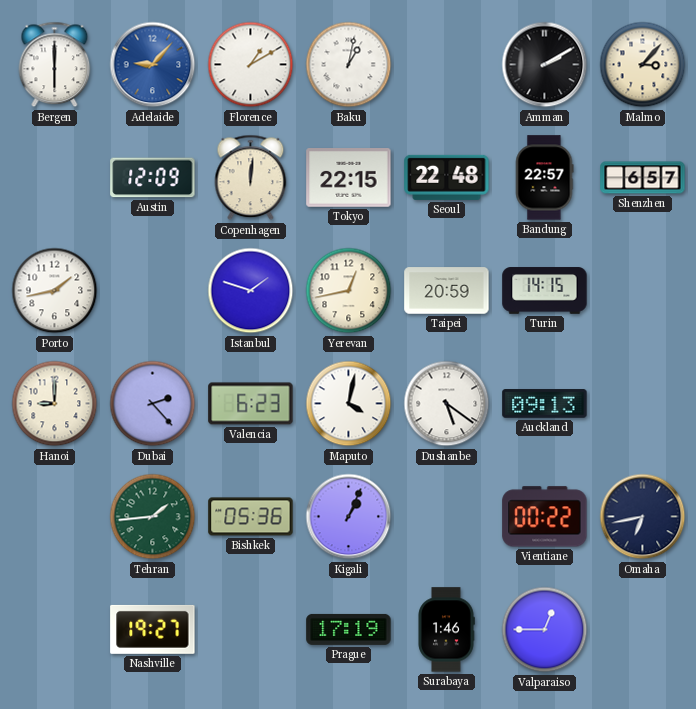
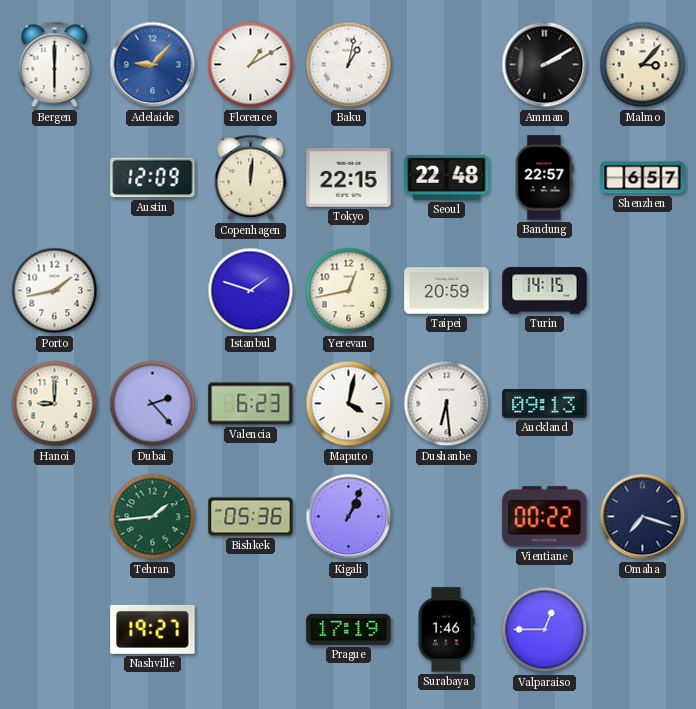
Dushanbe: 5:21 -> 6:29
Omaha: 6:43 -> 7:18
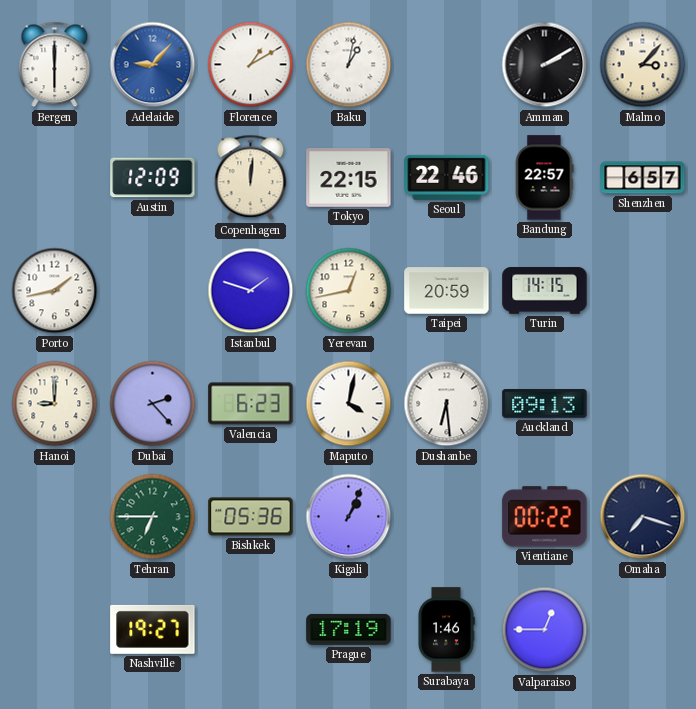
Seoul: 22:48 -> 22:46
Tehran: 1:44 -> 6:45
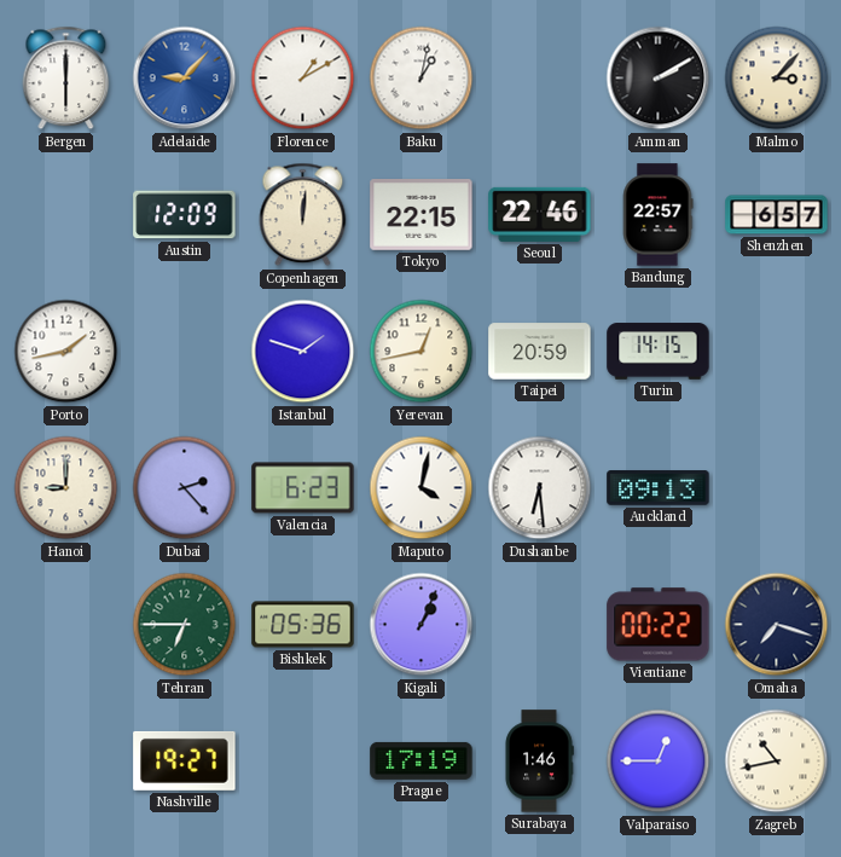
Zagreb: none -> 10:43
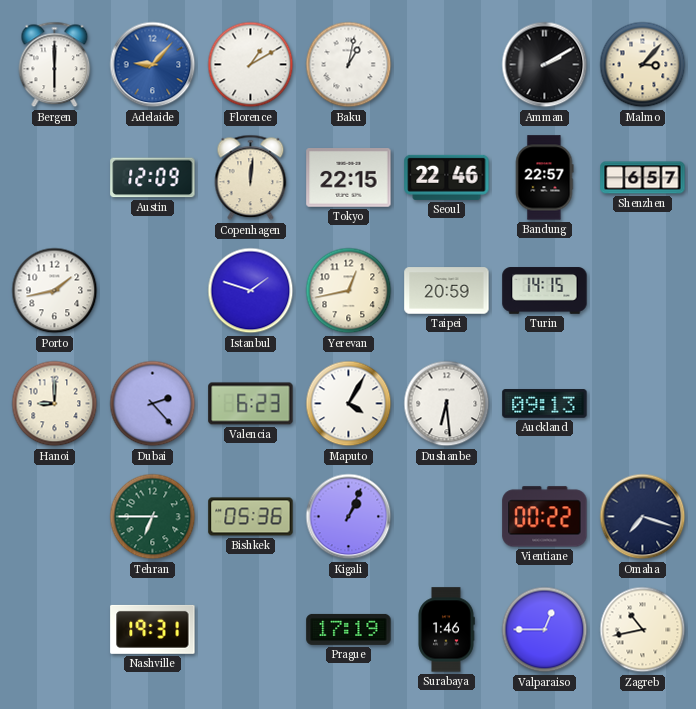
Maputo: 4:02 -> 4:05
Nashville: 19:27 -> 19:31
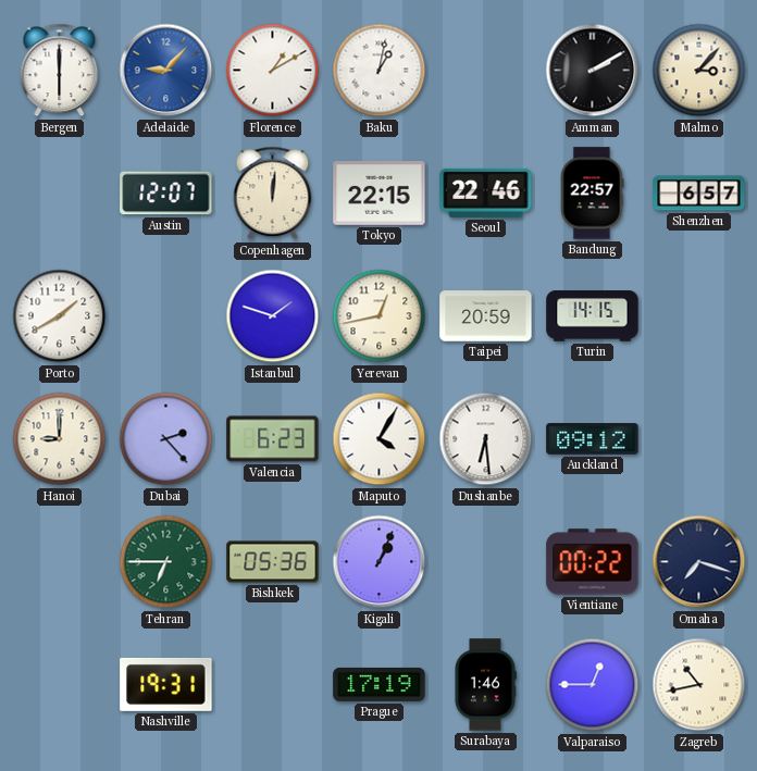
Austin: 12:09 -> 12:07
Porto: 1:43 -> 1:40
Auckland: 09:13 -> 09:12
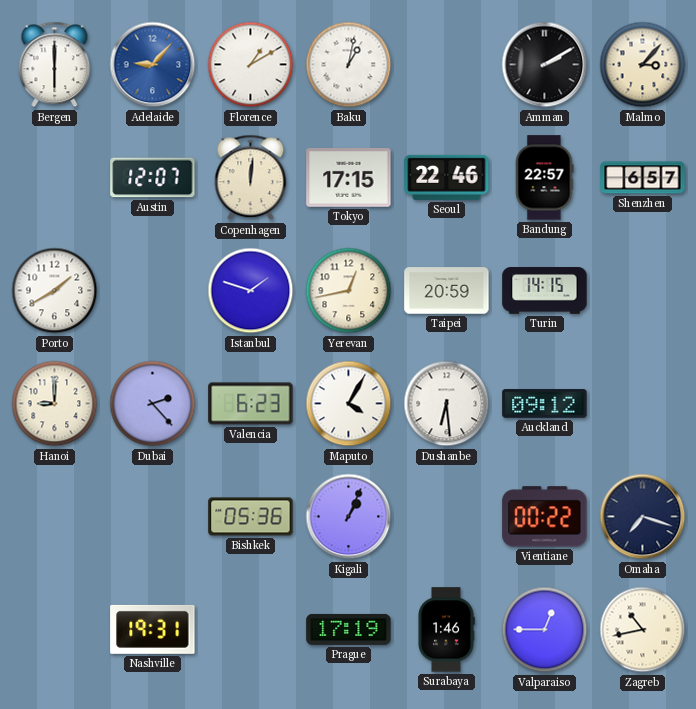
Tokyo: 22:15 -> 17:15
Tehran: 6:45 -> none
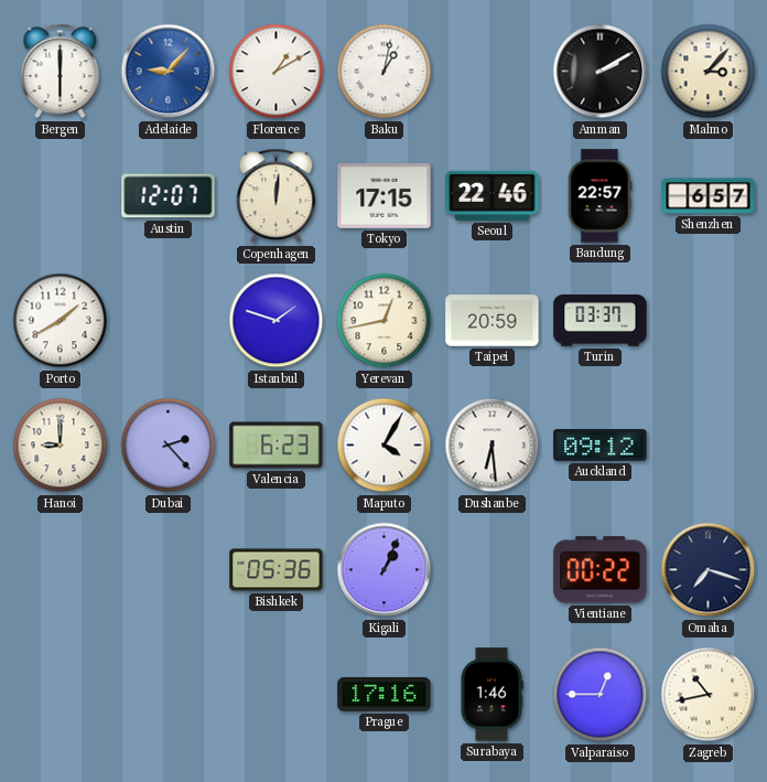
Turin: 14:15 -> 03:37
Nashville: 19:31 -> none
Prague: 17:19 -> 17:16
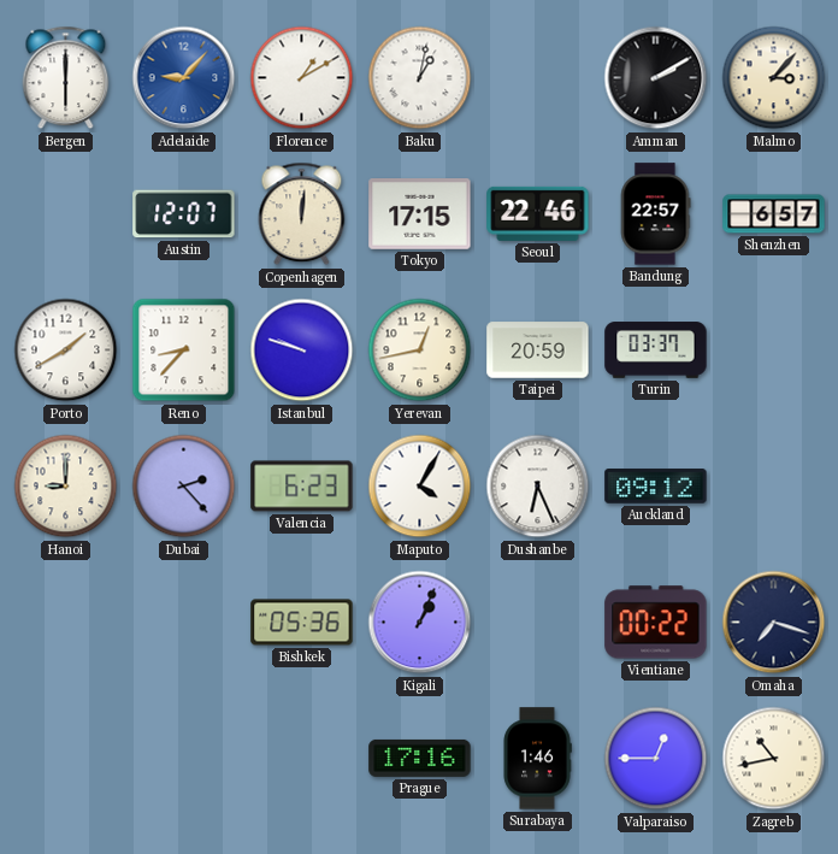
Reno: none -> 8:37
Istanbul: 1:48 -> 9:48
Dushanbe: 6:29 -> 6:26
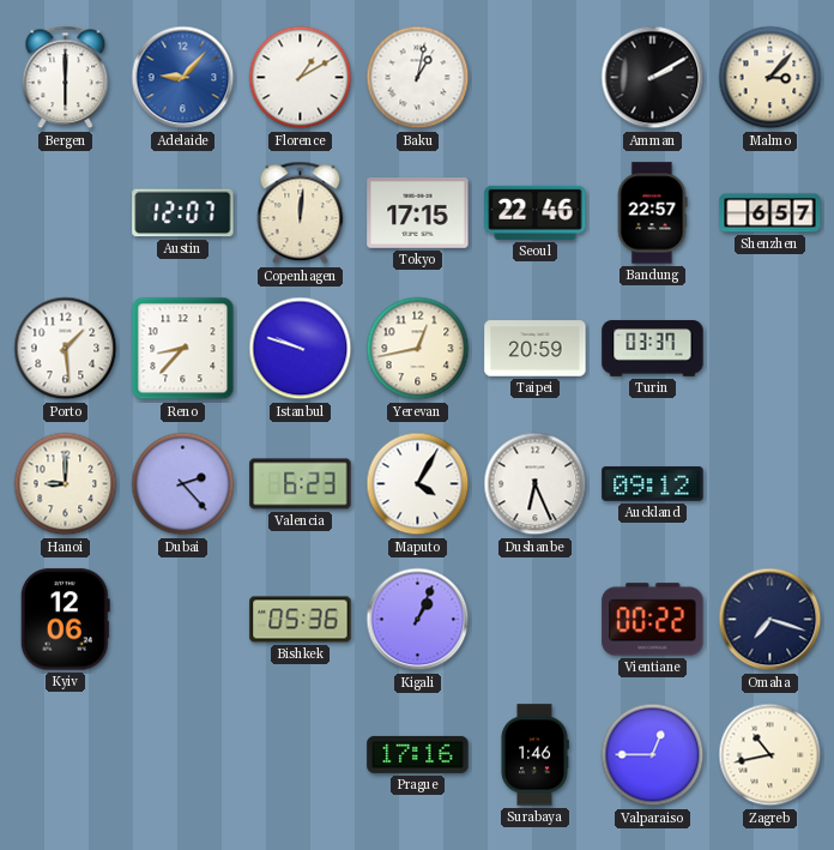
Porto: 1:40 -> 1:29
Kyiv: none -> 12:06
